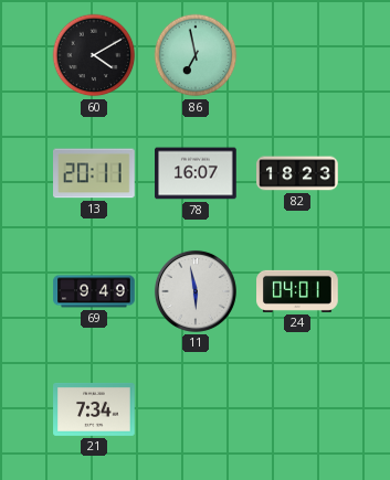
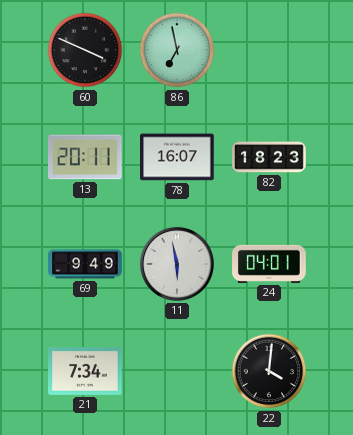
60: 4:10 -> 3:49
22: none -> 4:01
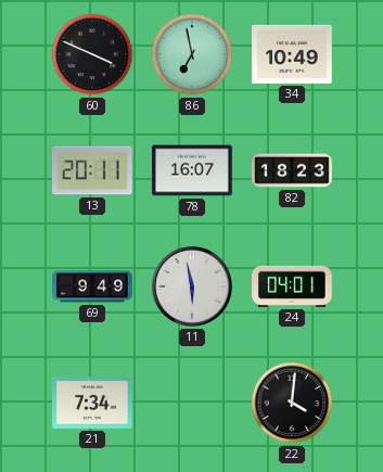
34: none -> 10:49
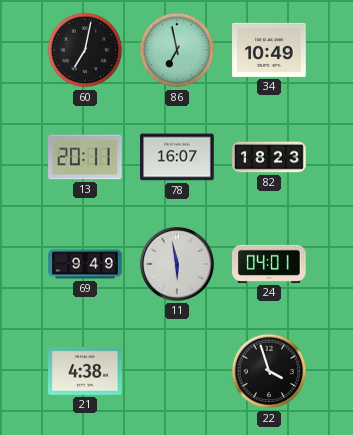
60: 3:49 -> 7:02
21: 7:34 -> 4:38
22: 4:01 -> 3:57
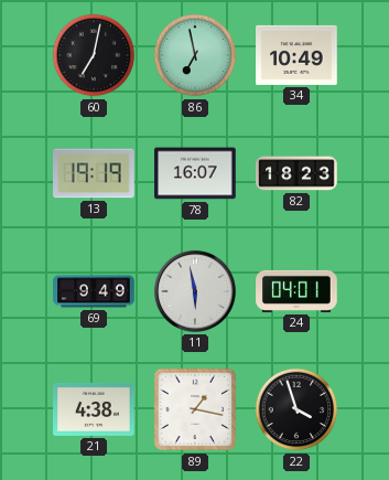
13: 20:11 -> 19:19
89: none -> 1:17
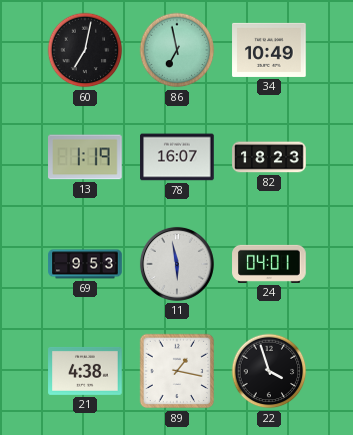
13: 19:19 -> 1:19
69: 9:49 -> 9:53
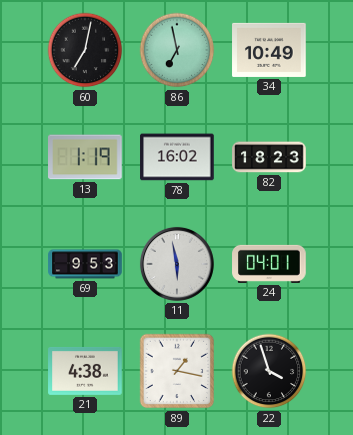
78: 16:07 -> 16:02
